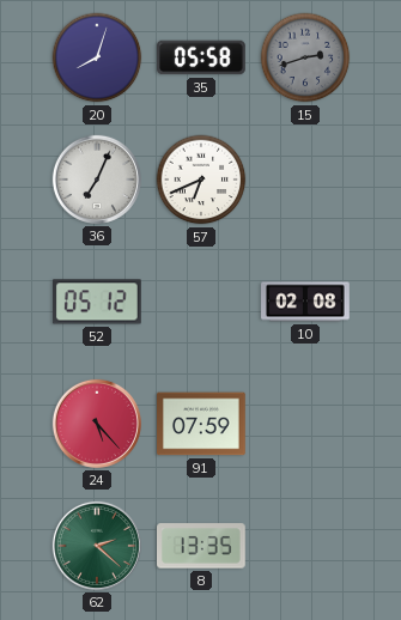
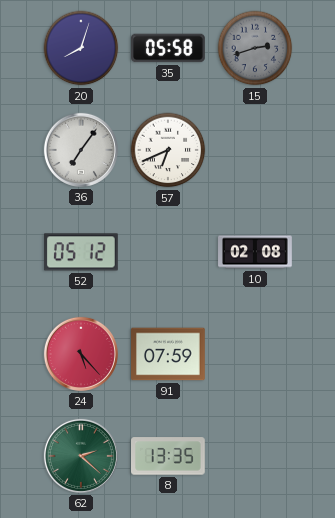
36: 7:04 -> 7:06
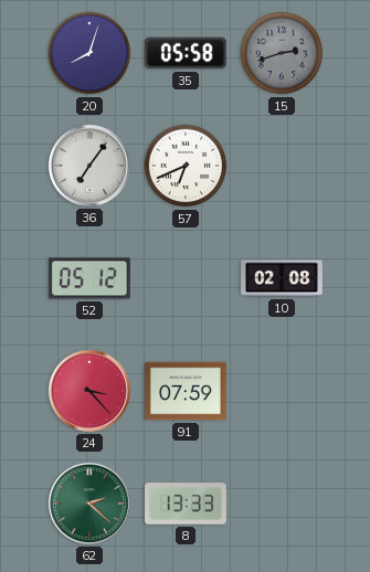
24: 5:23 -> 3:23
8: 13:35 -> 13:33
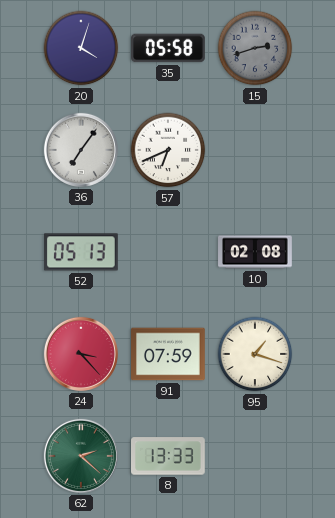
20: 8:03 -> 4:03
52: 05:12 -> 05:13
95: none -> 1:18
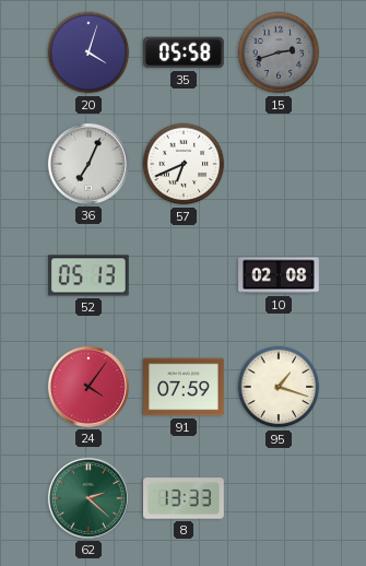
36: 7:06 -> 7:04
24: 3:23 -> 4:06
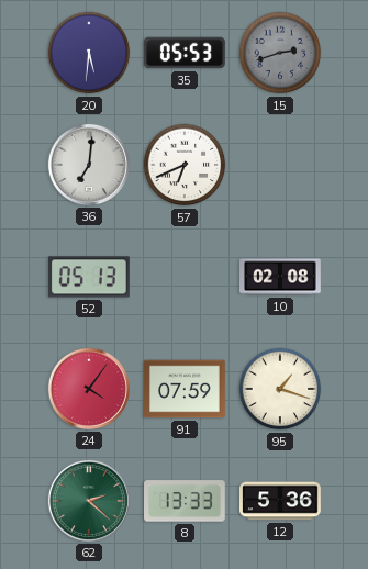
20: 4:03 -> 5:31
35: 05:58 -> 05:53
36: 7:04 -> 7:01
12: none -> 5:36
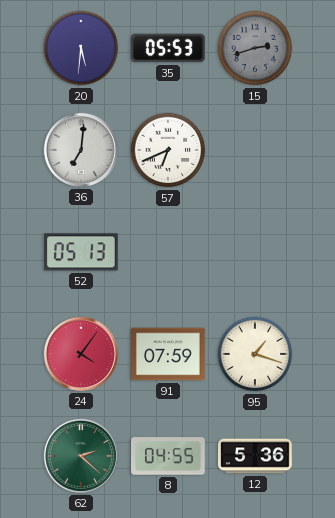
10: 02:08 -> none
8: 13:33 -> 04:55
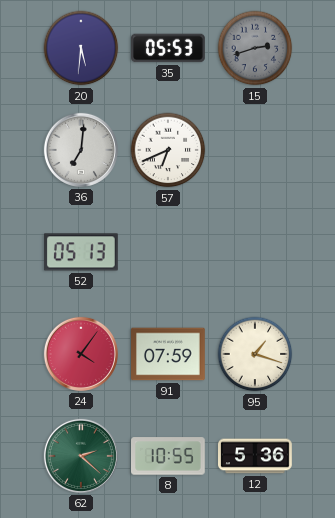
8: 04:55 -> 10:55
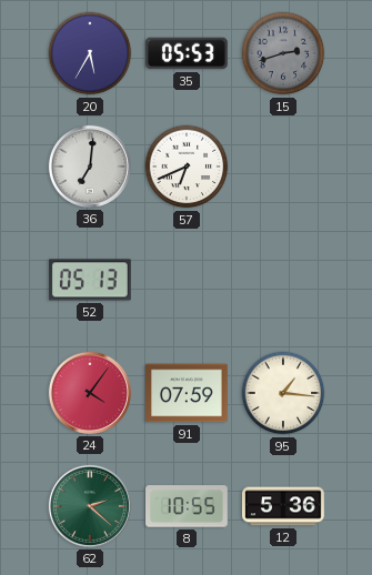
20: 5:31 -> 5:35
95: 1:18 -> 1:16
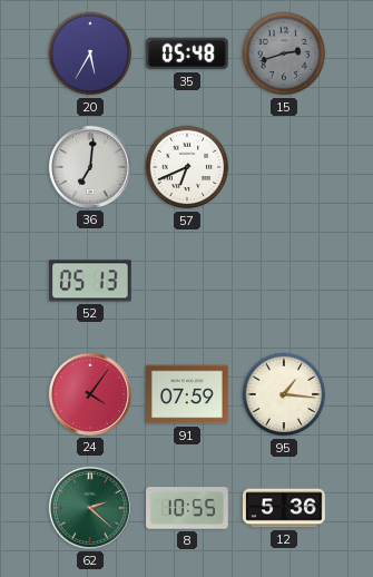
35: 05:53 -> 05:48
